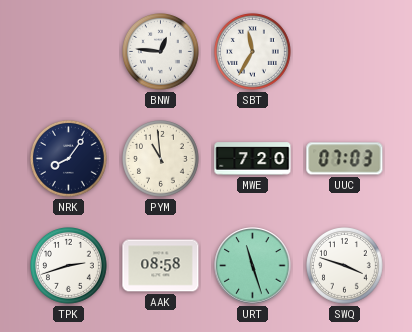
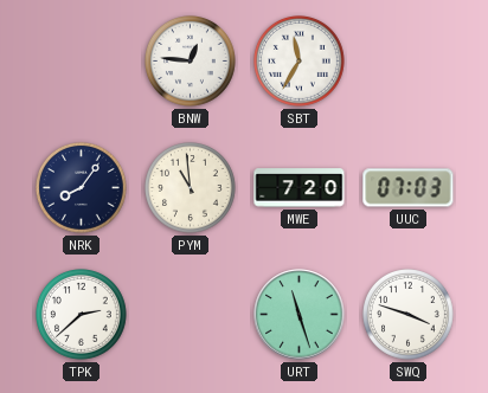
TPK: 2:42 -> 2:38
AAK: 08:58 -> none
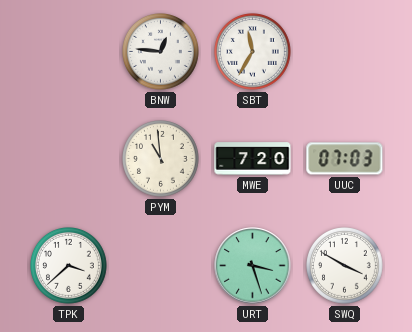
NRK: 8:06 -> none
TPK: 2:38 -> 3:38
URT: 11:27 -> 3:27
SWQ: 3:48 -> 3:50
